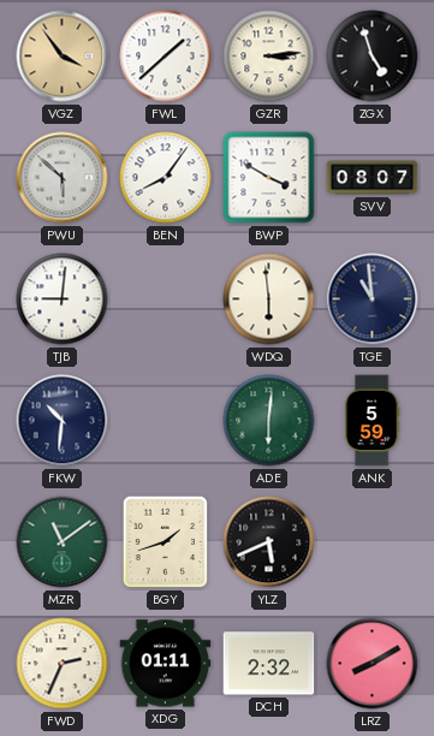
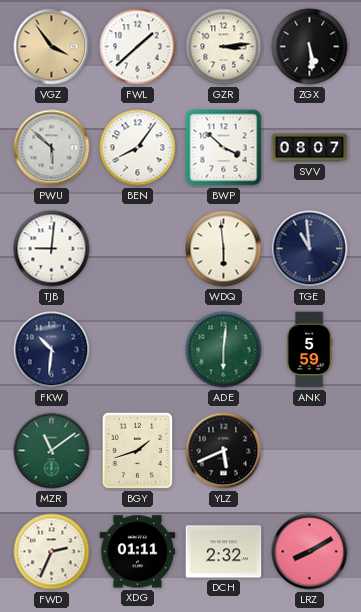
ZGX: 4:57 -> 5:29
BWP: 3:50 -> 3:52
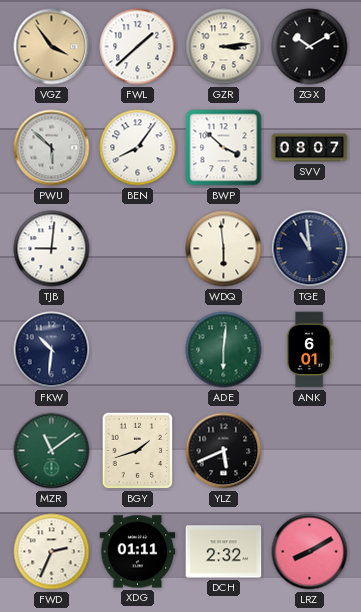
ZGX: 5:29 -> 10:10
ANK: 5:59 -> 6:01
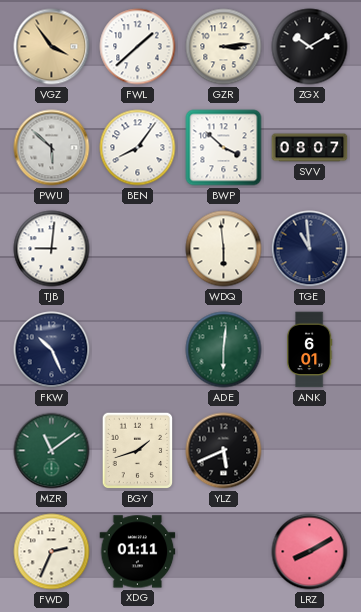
FKW: 10:31 -> 10:26
DCH: 2:32 -> none
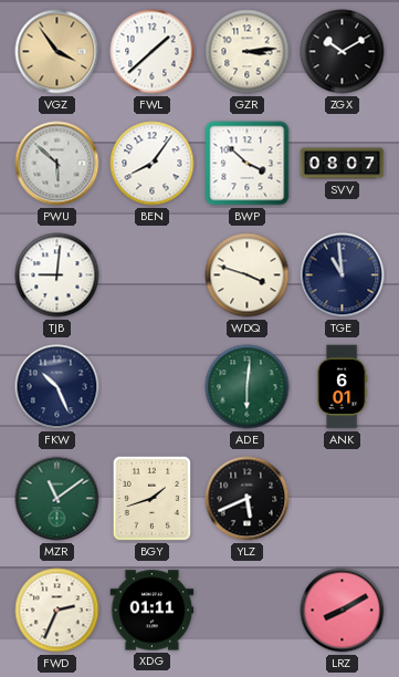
WDQ: 5:59 -> 3:48
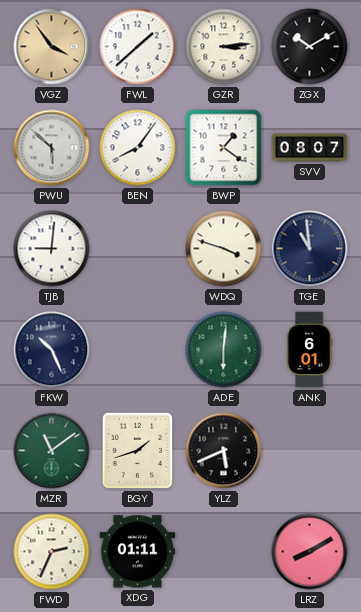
BWP: 3:52 -> 1:21
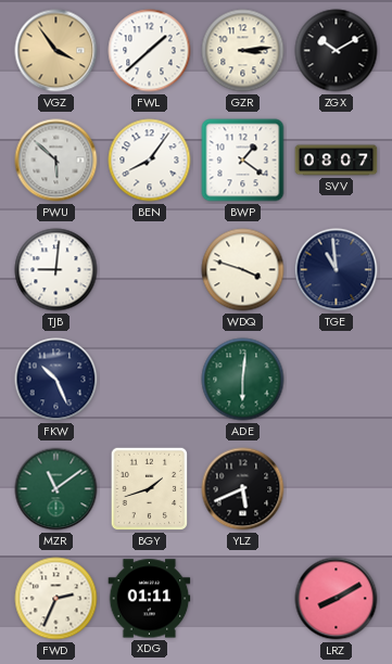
ANK: 6:01 -> none
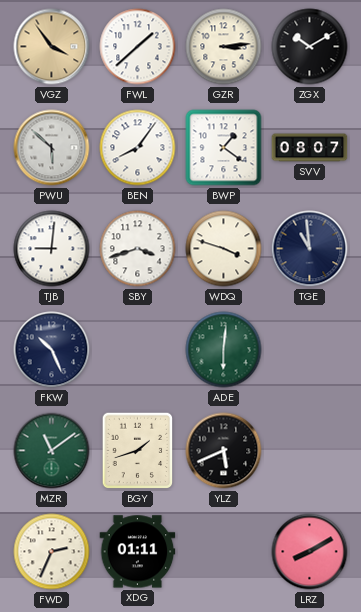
SBY: none -> 3:42
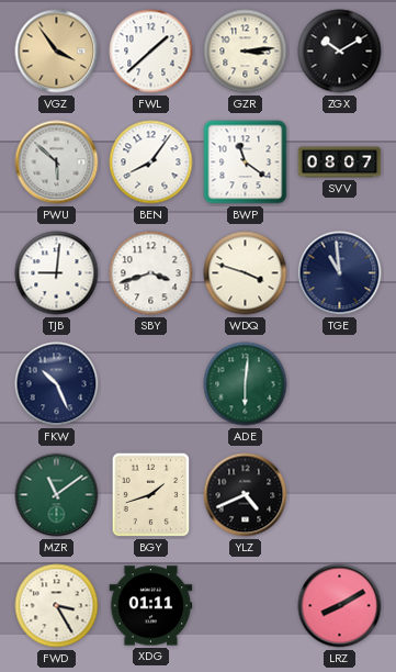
BWP: 1:21 -> 11:21
YLZ: 5:41 -> 4:41
FWD: 2:34 -> 3:25
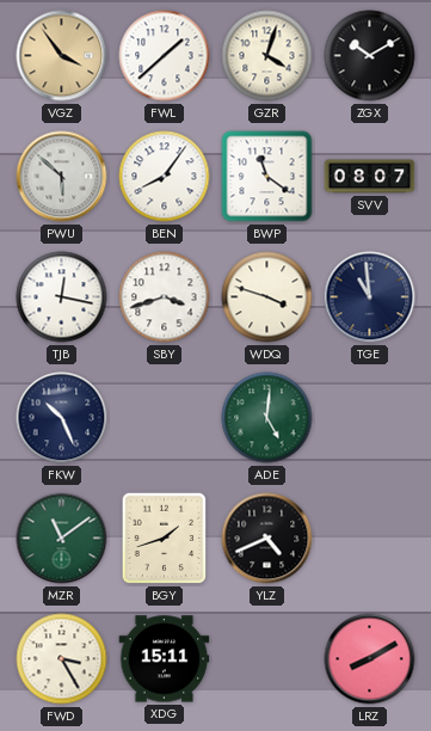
GZR: 3:14 -> 4:03
TJB: 9:01 -> 12:17
ADE: 6:01 -> 5:01
XDG: 01:11 -> 15:11
